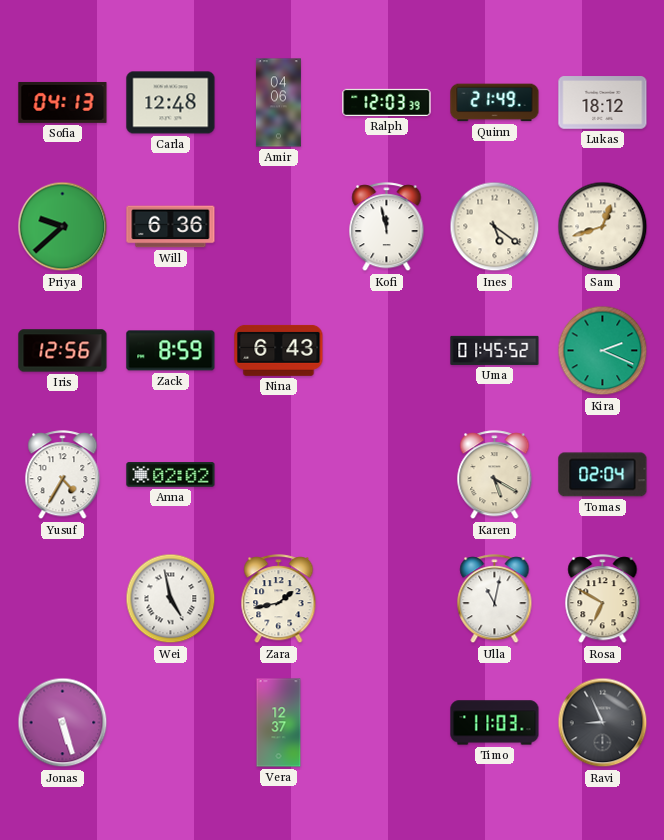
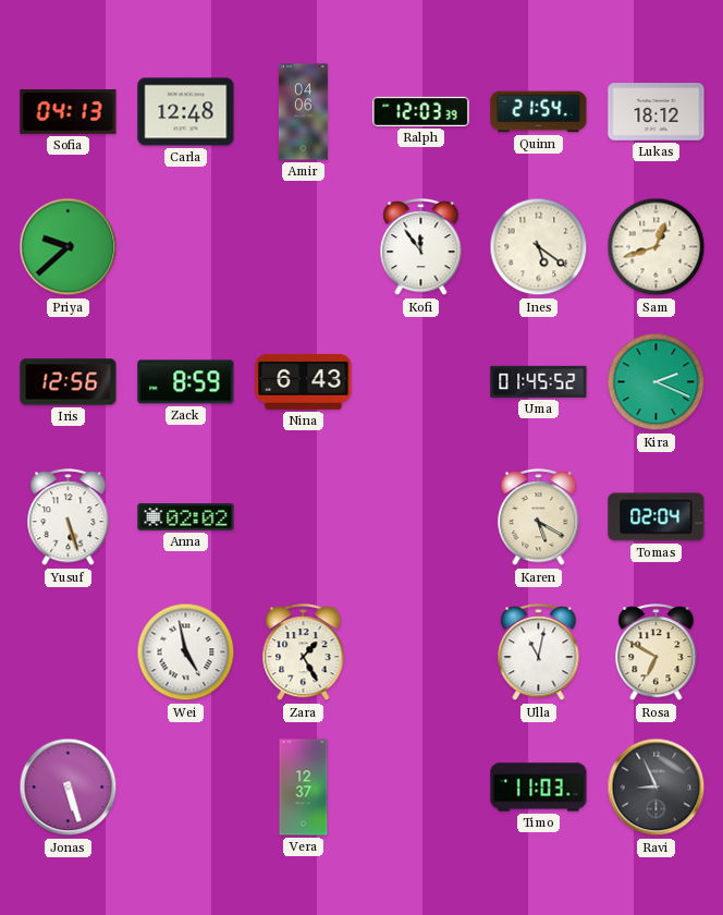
Quinn: 21:49 -> 21:54
Will: 6:36 -> none
Kofi: 11:58 -> 11:54
Yusuf: 4:35 -> 5:27
Zara: 1:43 -> 1:25
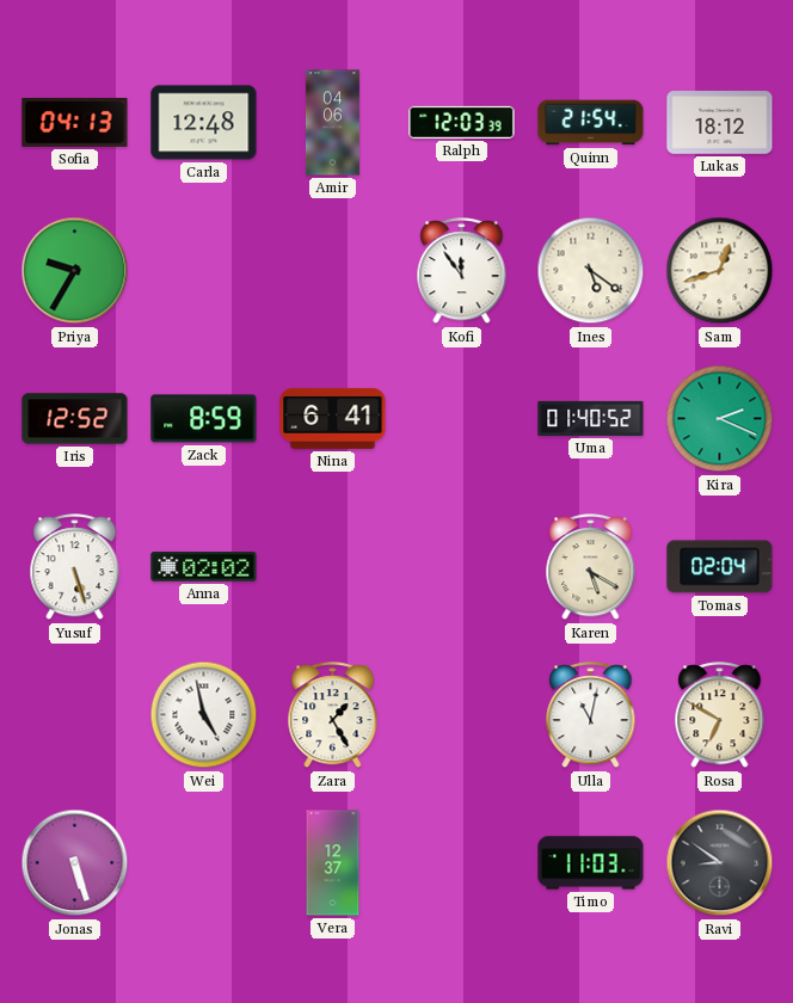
Priya: 9:38 -> 9:35
Iris: 12:56 -> 12:52
Nina: 6:43 -> 6:41
Uma: 01:45 -> 01:40
Ravi: 8:56 -> 8:51
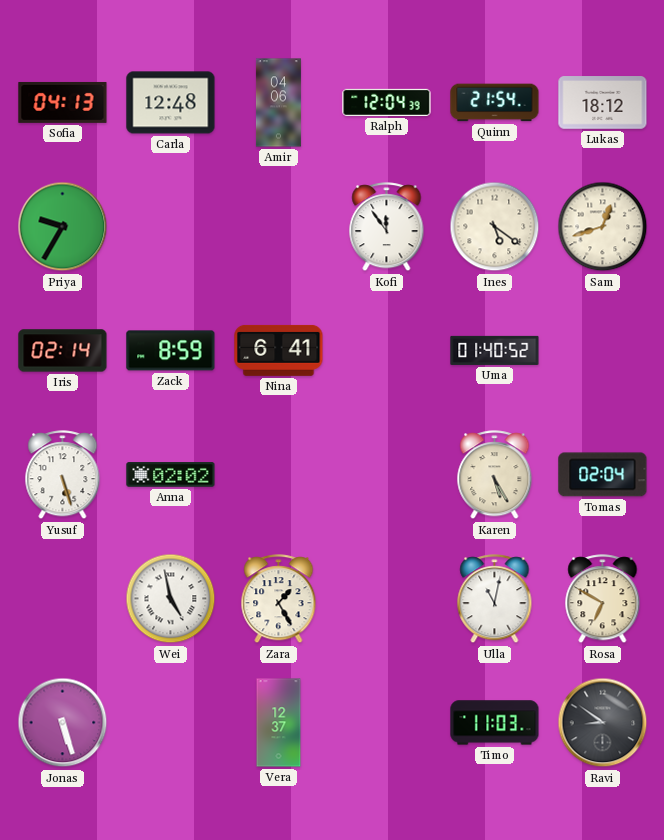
Ralph: 12:03 -> 12:04
Iris: 12:52 -> 02:14
Kira: 2:19 -> none
Karen: 5:20 -> 5:25
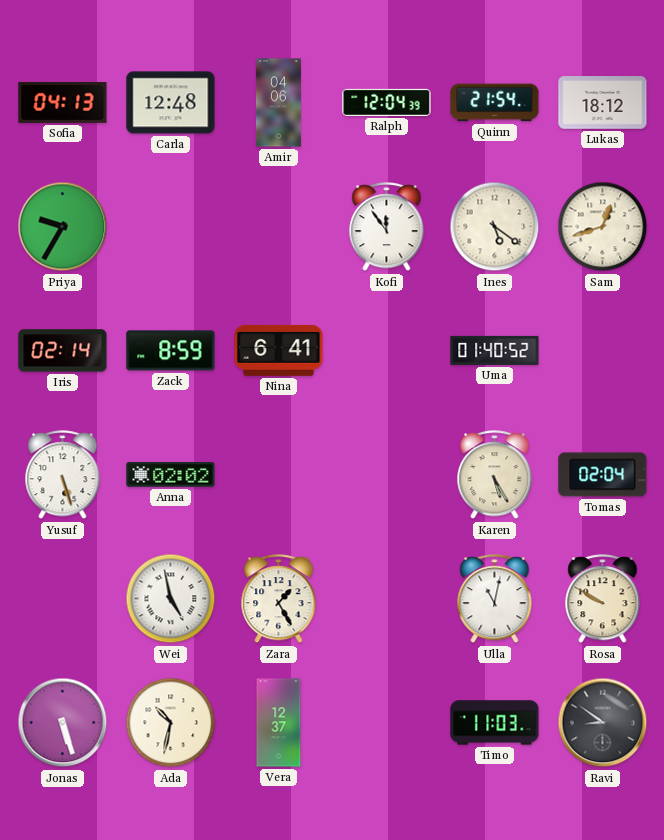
Rosa: 6:50 -> 9:50
Ada: none -> 10:32
